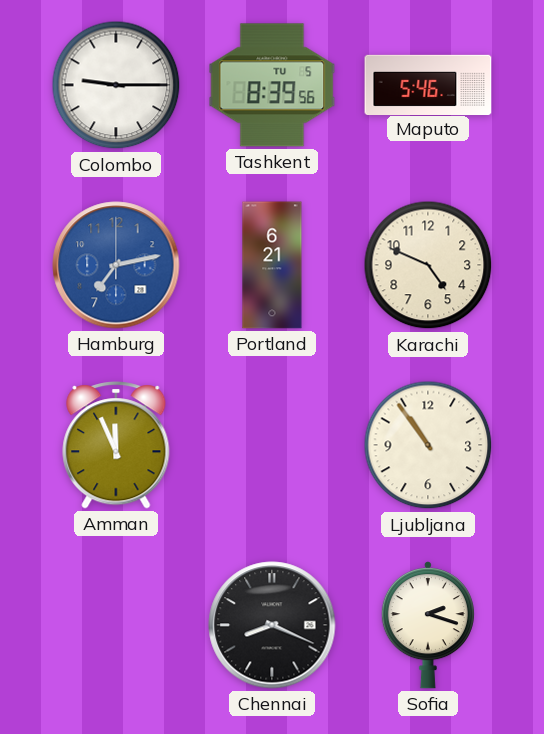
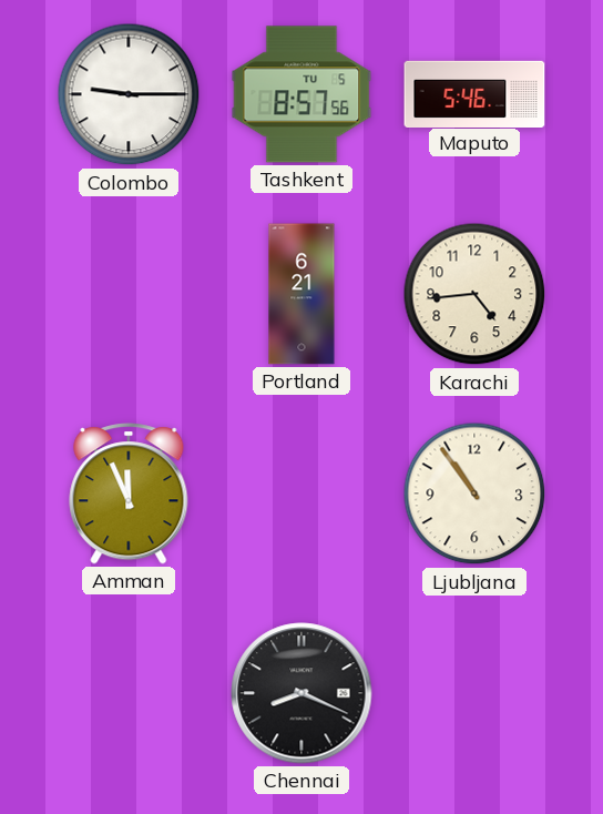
Tashkent: 8:39 -> 8:57
Hamburg: 7:13 -> none
Karachi: 4:49 -> 4:44
Sofia: 2:18 -> none
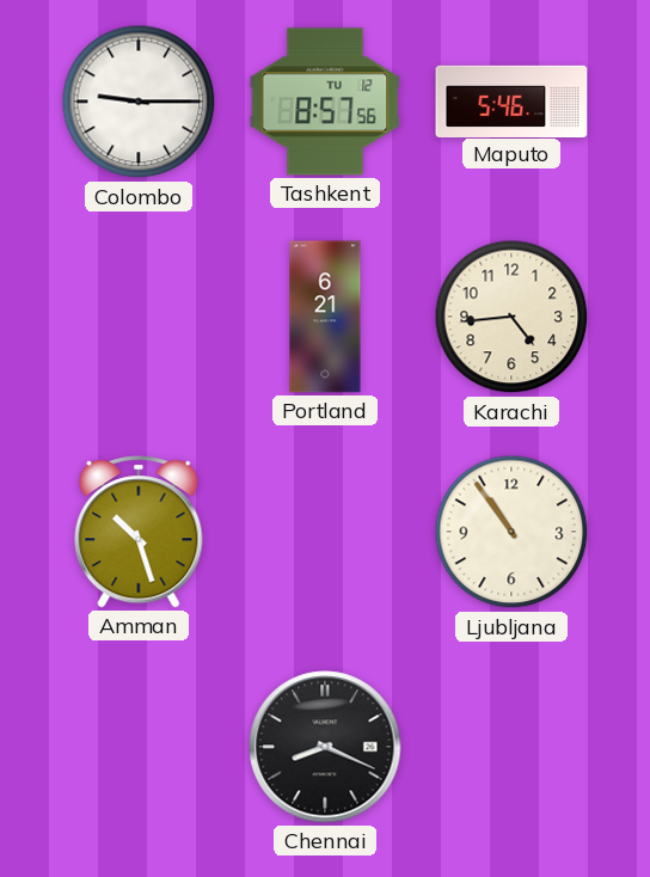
Tashkent date: TU 5 -> TU 12
Amman: 11:56 -> 10:27
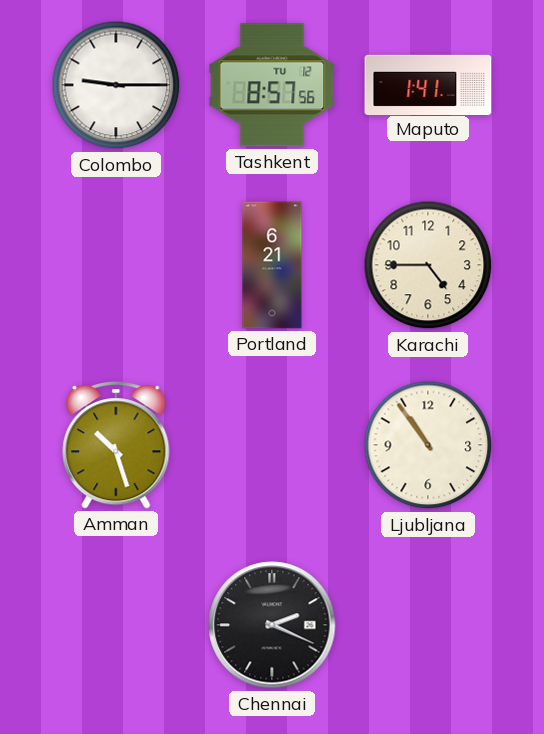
Maputo: 5:46 -> 1:41
Karachi: 4:44 -> 4:45
Chennai: 8:19 -> 2:19
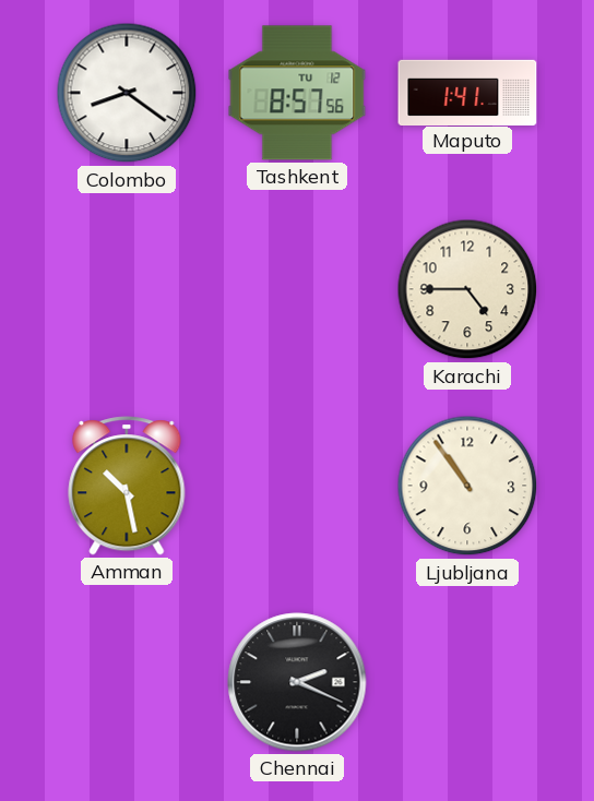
Colombo: 9:15 -> 8:21
Portland: 6:21 -> none
Amman: 10:27 -> 10:28
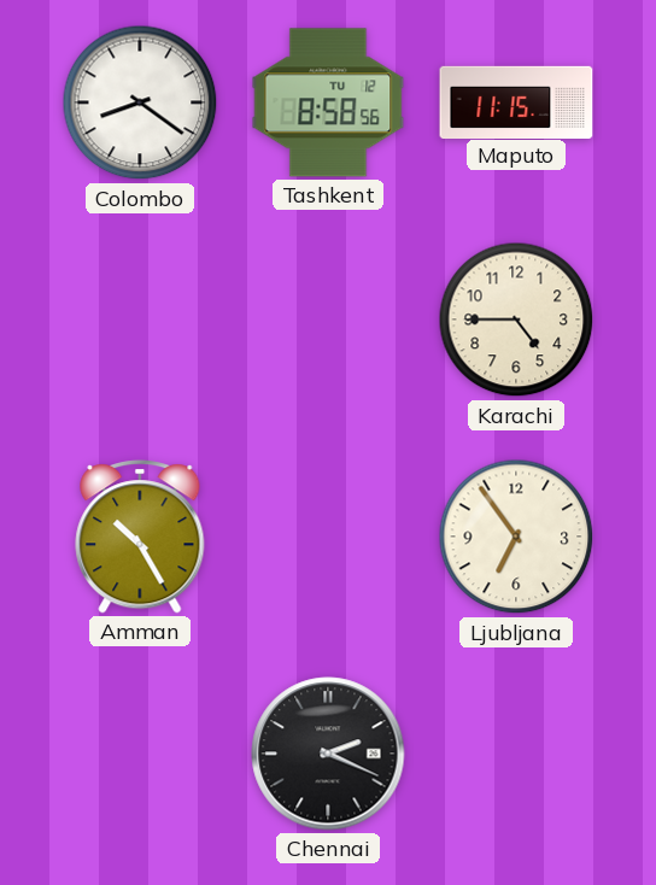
Tashkent: 8:57 -> 8:58
Maputo: 1:41 -> 11:15
Amman: 10:28 -> 10:25
Ljubljana: 10:54 -> 6:54
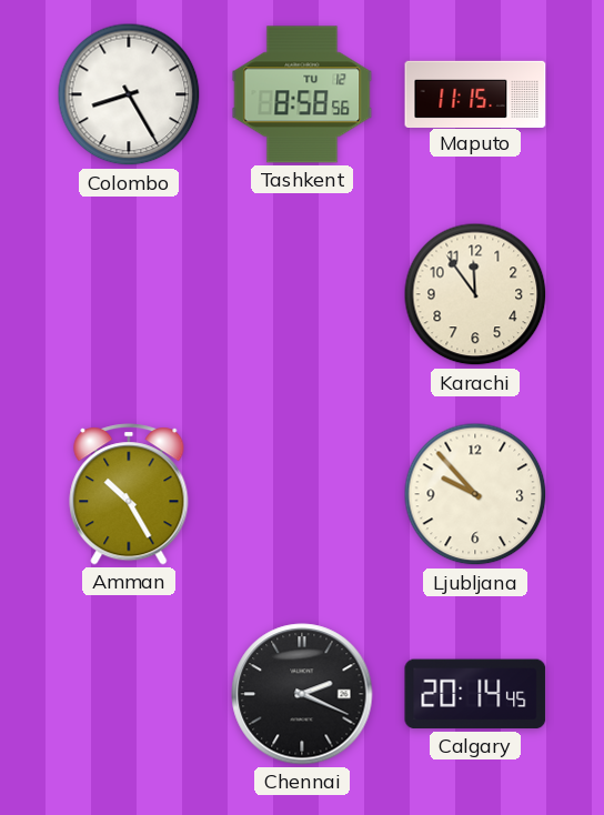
Colombo: 8:21 -> 8:25
Karachi: 4:45 -> 11:54
Ljubljana: 6:54 -> 9:53
Calgary: none -> 20:14
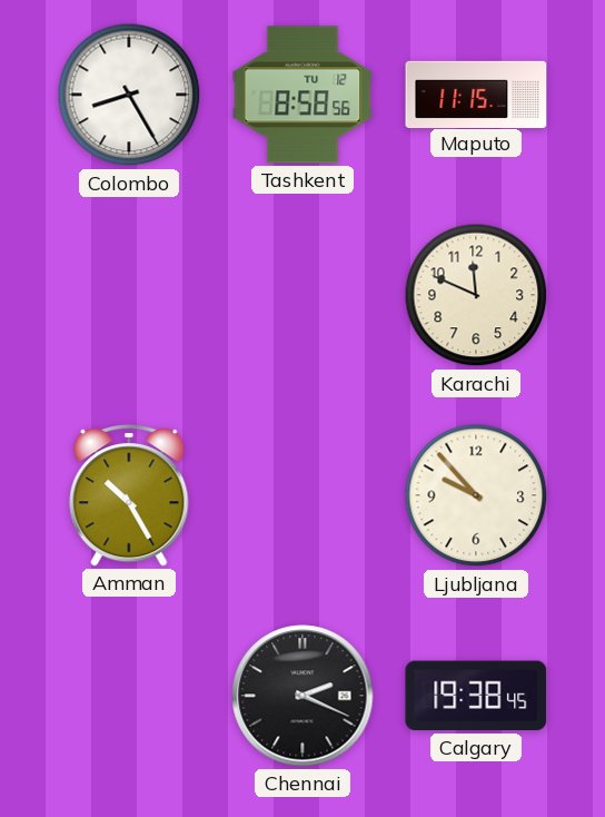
Karachi: 11:54 -> 11:49
Calgary: 20:14 -> 19:38
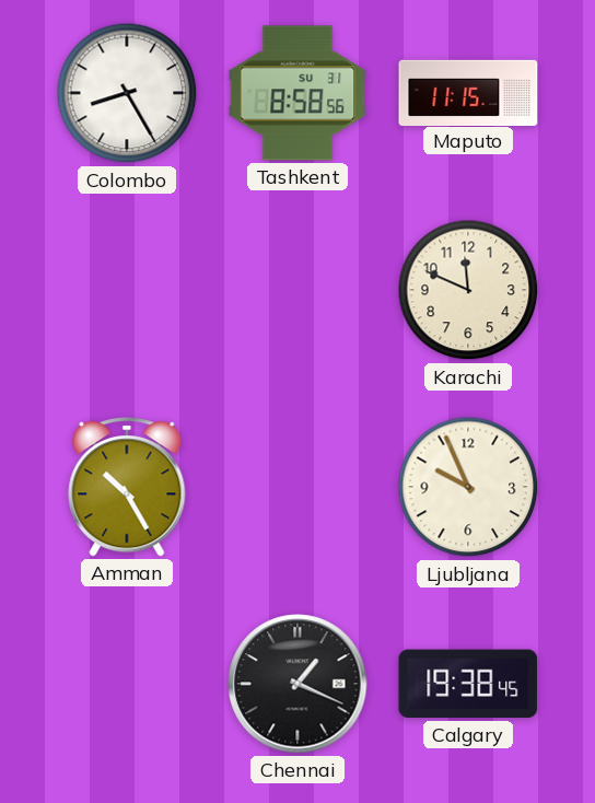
Tashkent date: TU 12 -> SU 31
Ljubljana: 9:53 -> 9:56
Chennai: 2:19 -> 1:19
